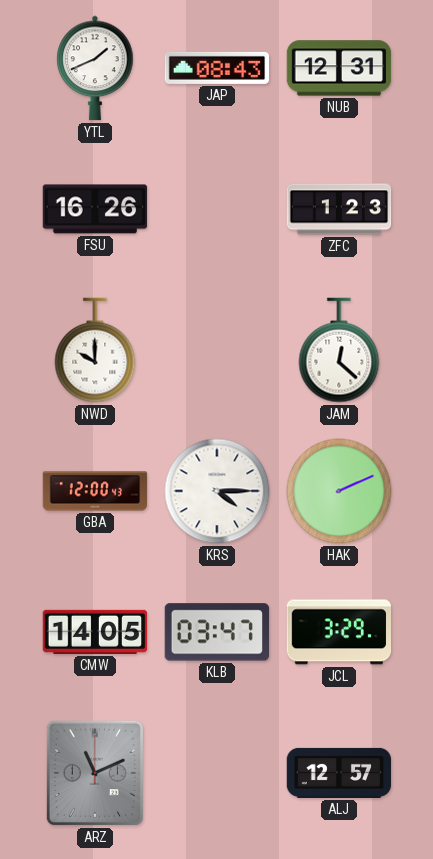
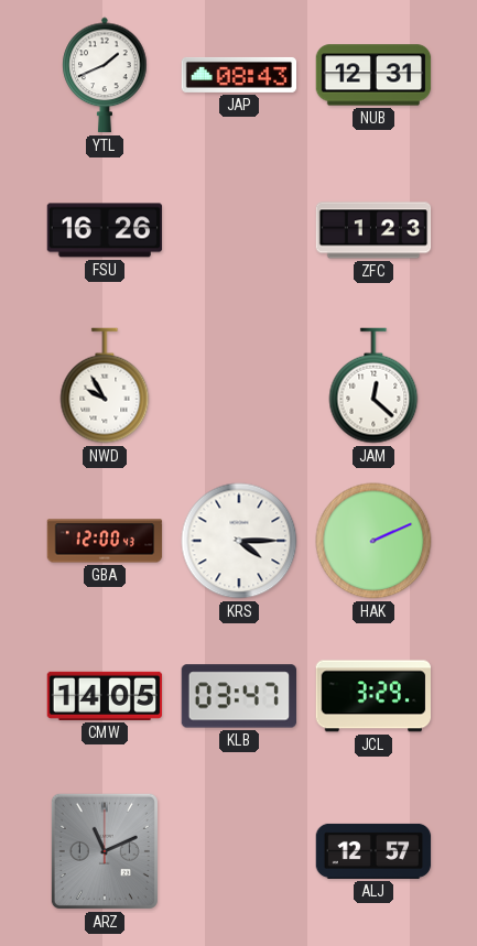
NWD: 10:00 -> 9:55
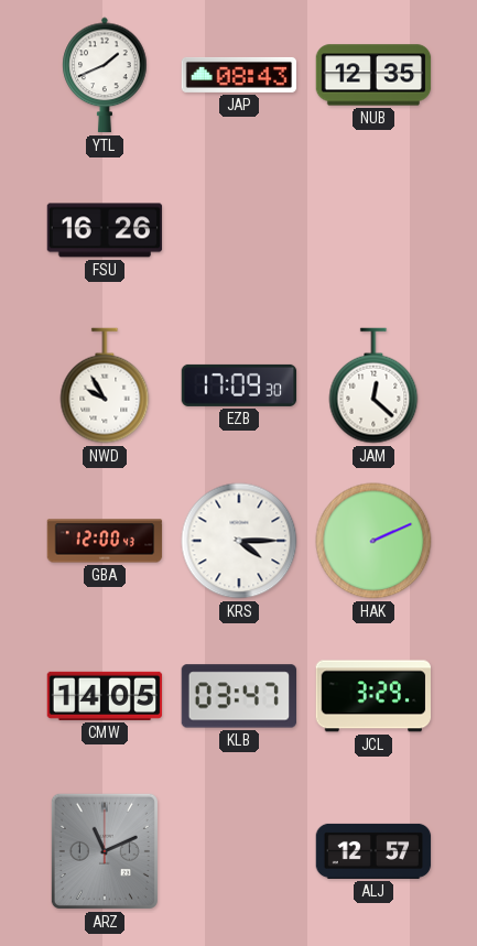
NUB: 12:31 -> 12:35
ZFC: 1:23 -> none
EZB: none -> 17:09
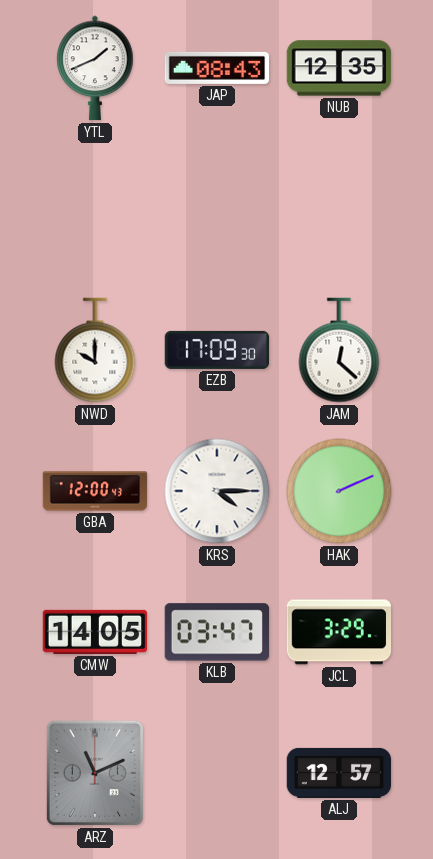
FSU: 16:26 -> none
NWD: 9:55 -> 10:00
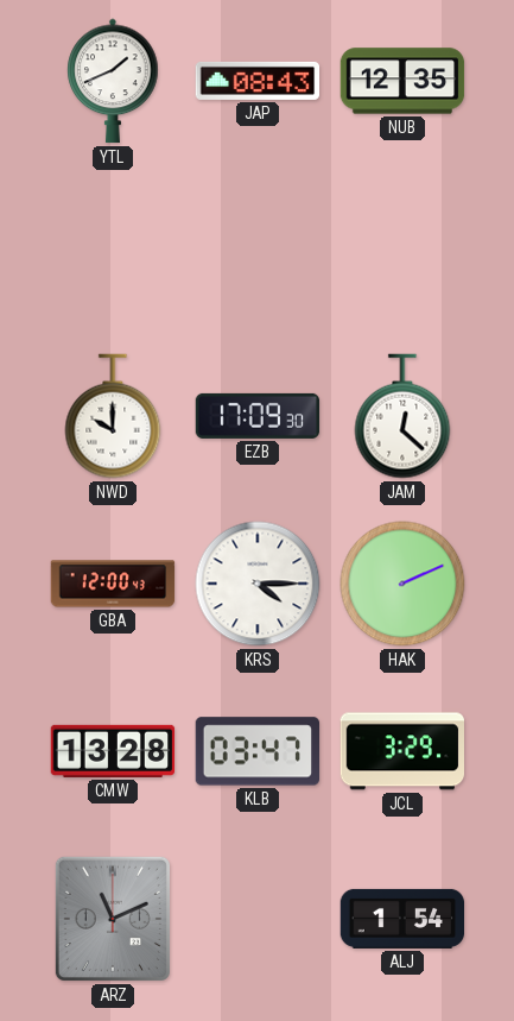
CMW: 14:05 -> 13:28
ALJ: 12:57 -> 1:54
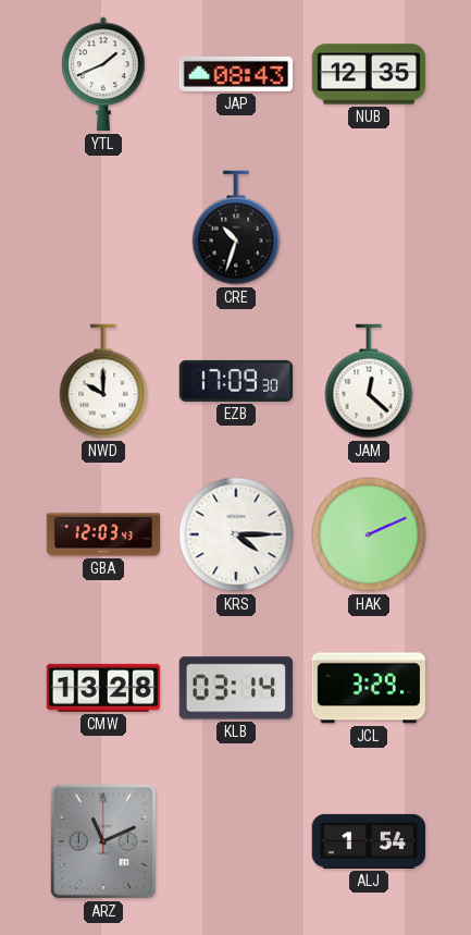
CRE: none -> 10:33
GBA: 12:00 -> 12:03
KLB: 03:47 -> 03:14
